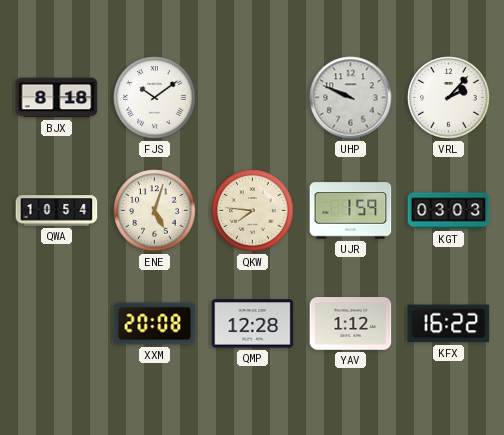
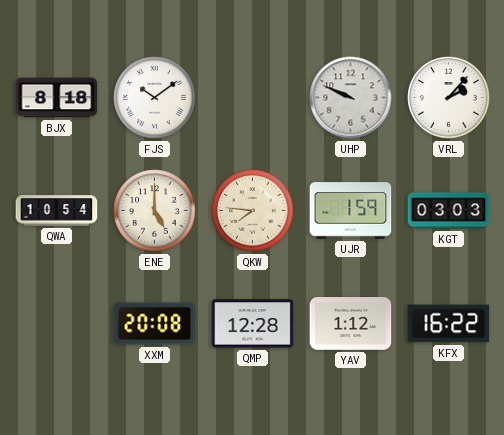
ENE: 5:03 -> 5:00
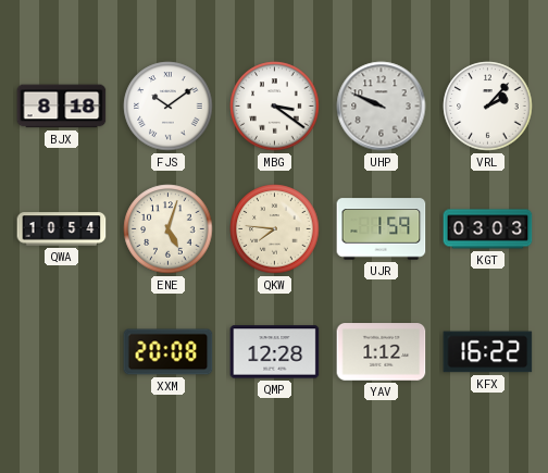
MBG: none -> 3:21
ENE: 5:00 -> 5:03
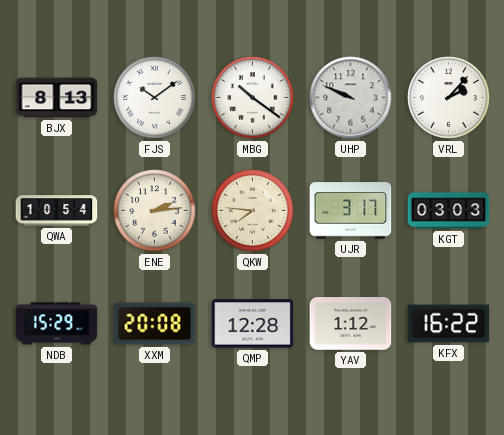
BJX: 8:18 -> 8:13
MBG: 3:21 -> 10:21
ENE: 5:03 -> 2:14
UJR: 1:59 -> 3:17
NDB: none -> 15:29
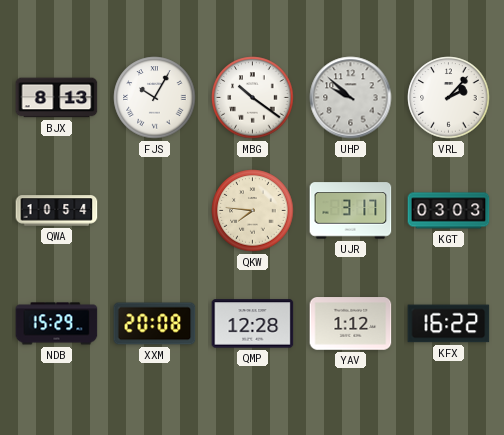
FJS: 10:09 -> 10:05
UHP: 9:49 -> 9:52
ENE: 2:14 -> none
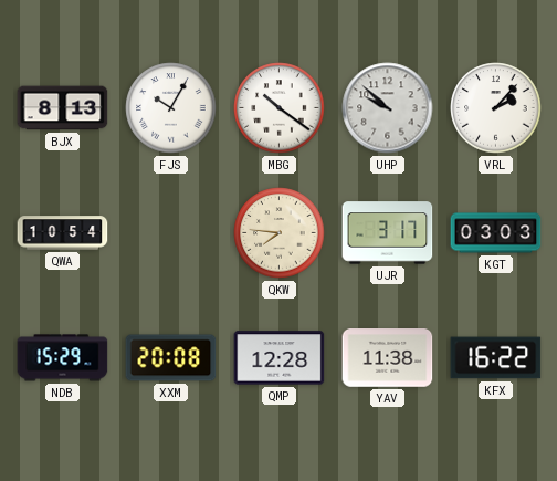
YAV: 1:12 -> 11:38
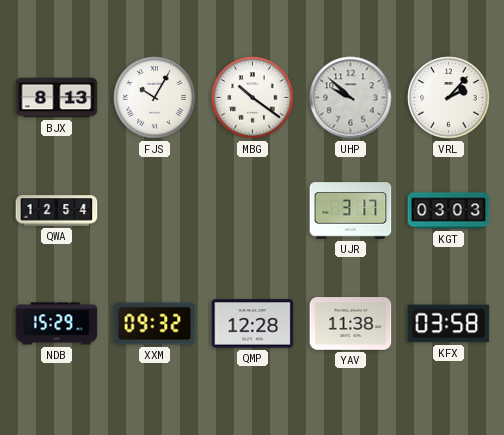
QWA: 10:54 -> 12:54
QKW: 7:46 -> none
XXM: 20:08 -> 09:32
KFX: 16:22 -> 03:58
